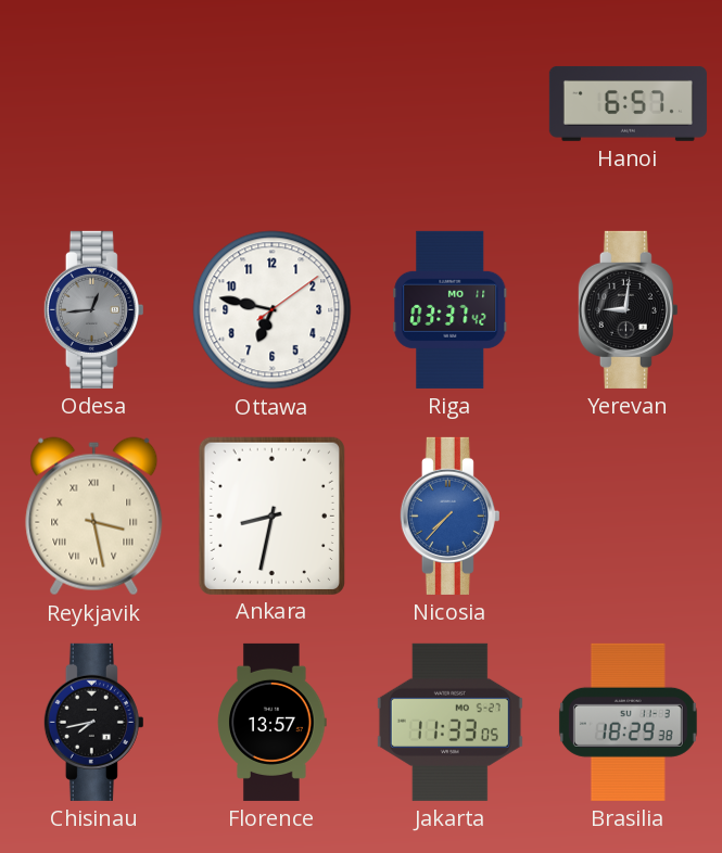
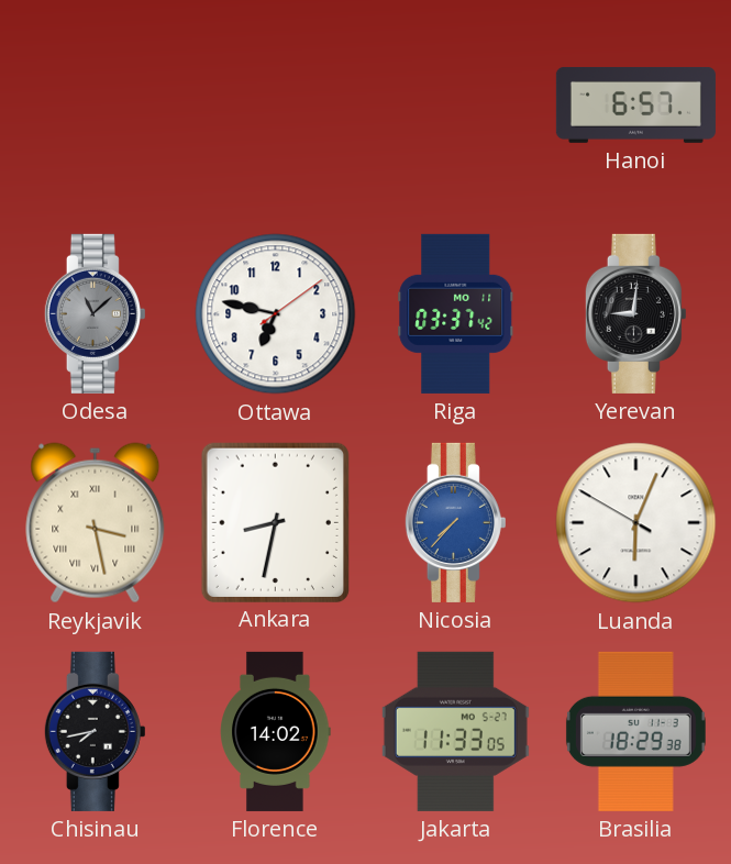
Odesa: 12:44 -> 11:08
Luanda: none -> 6:03
Florence: 13:57 -> 14:02
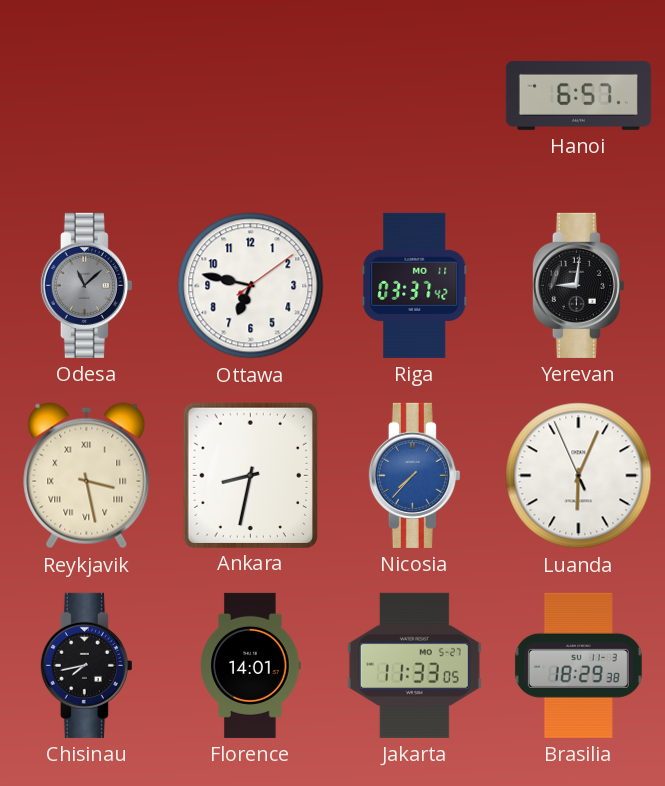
Luanda: 6:03:50 -> 6:03:56
Florence: 14:02 -> 14:01
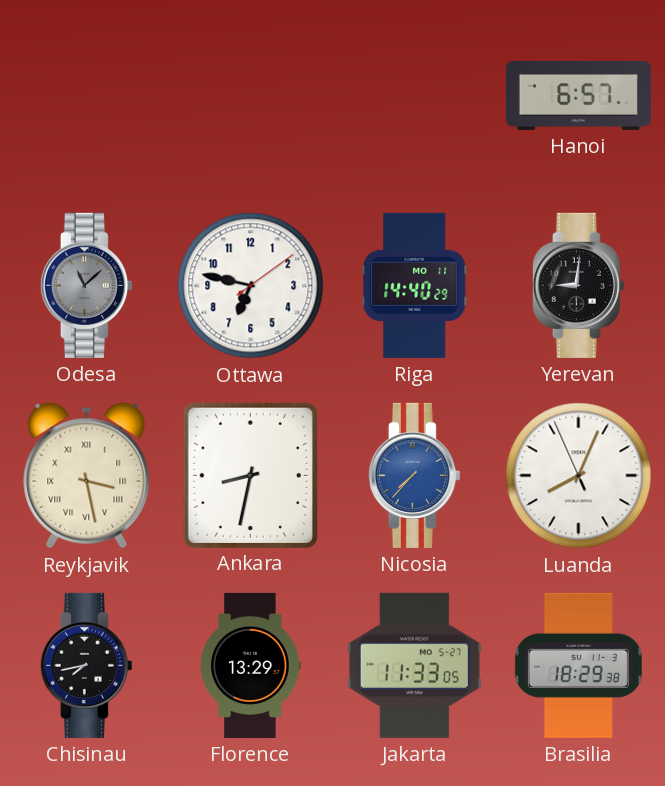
Riga: 03:37 -> 14:40
Luanda: 6:03 -> 8:03
Florence: 14:01 -> 13:29
